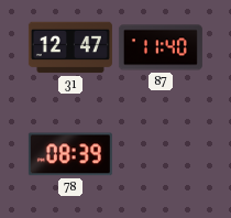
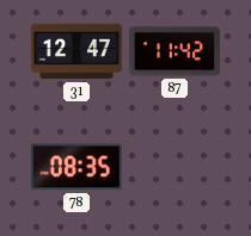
87: 11:40 -> 11:42
78: 08:39 -> 08:35
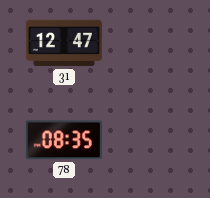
87: 11:42 -> none
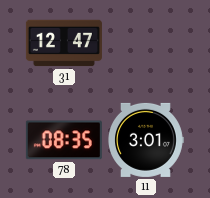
11: none -> 3:01
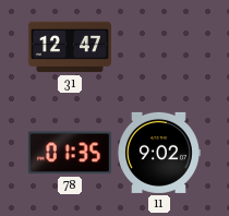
78: 08:35 -> 01:35
11: 3:01 -> 9:02
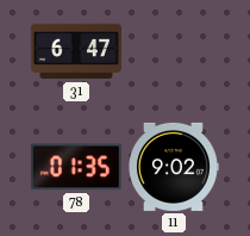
31: 12:47 -> 6:47
